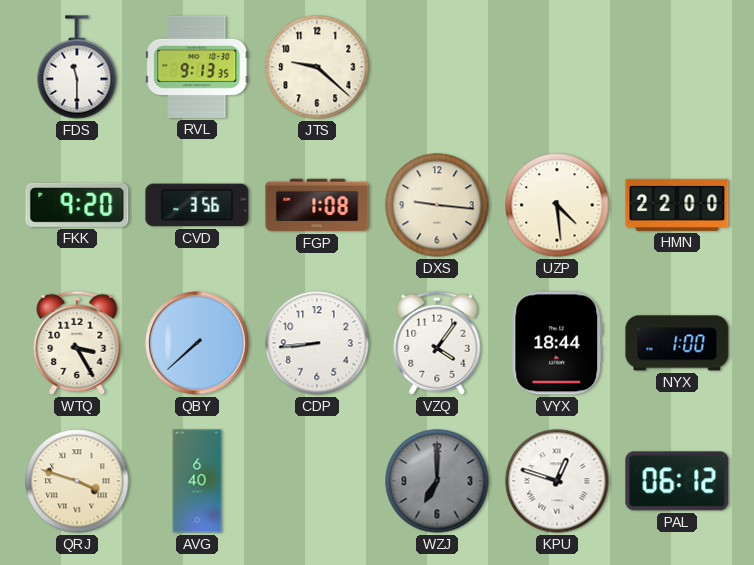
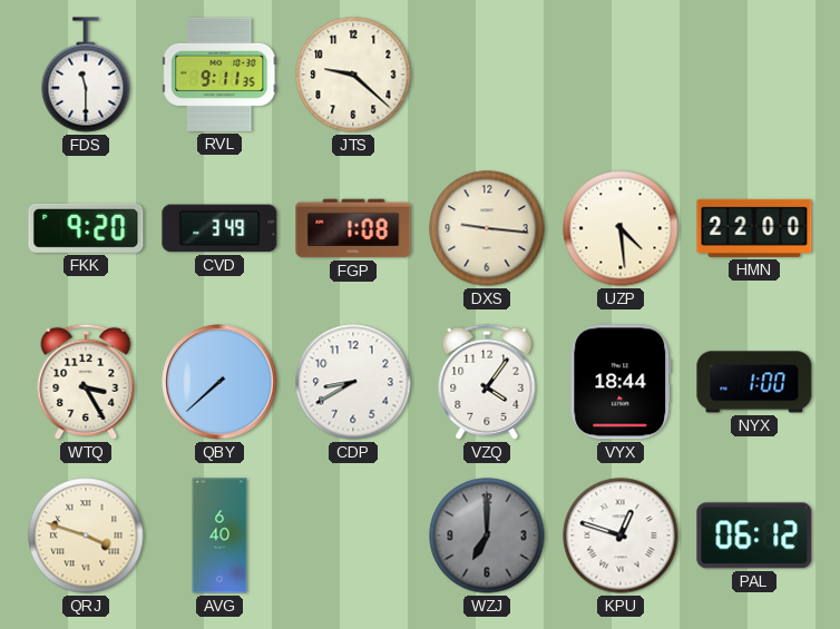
RVL: 9:13 -> 9:11
CVD: 3:56 -> 3:49
CDP: 8:44 -> 8:40
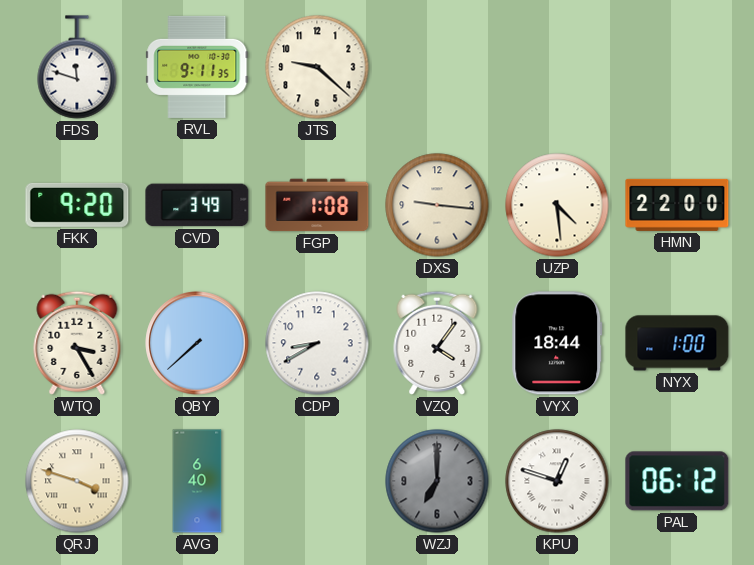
FDS: 11:30 -> 11:48
